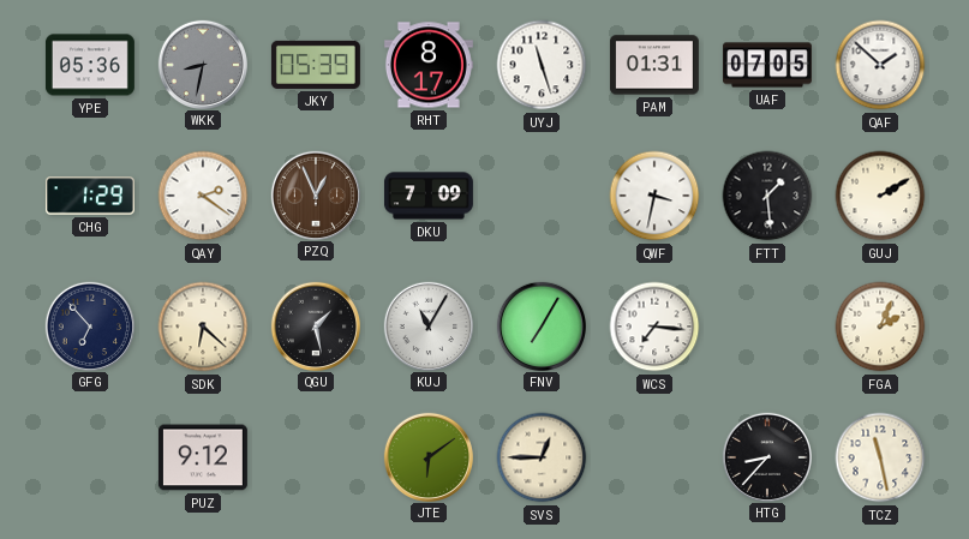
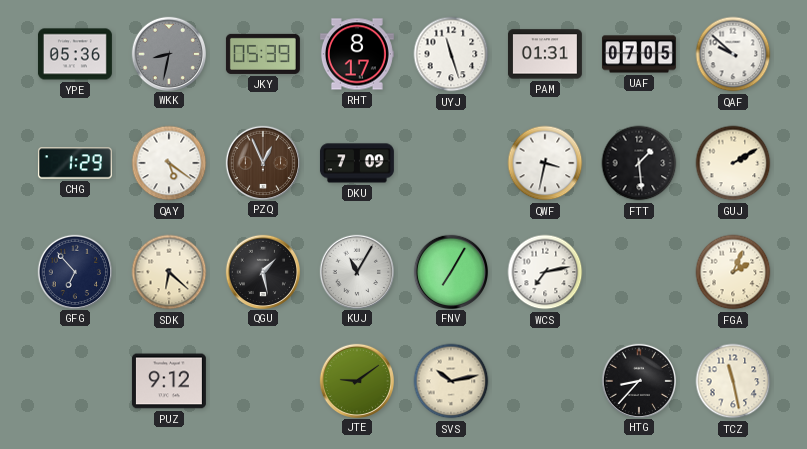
QAF: 1:52 -> 9:52
QAY: 2:21 -> 5:21
WCS: 7:16 -> 7:13
JTE: 6:09 -> 9:09
SVS: 12:45 -> 10:13
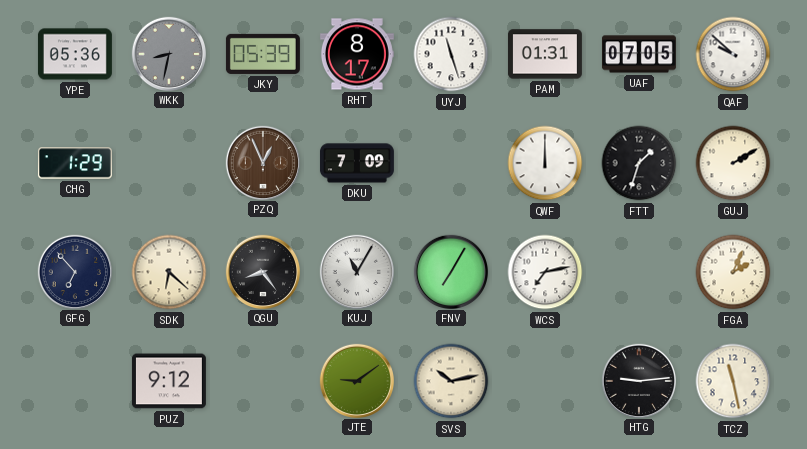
QAY: 5:21 -> none
QWF: 3:32 -> 12:00
FTT: 1:29 -> 1:33
QGU: 1:28 -> 8:24
HTG: 8:37 -> 9:14
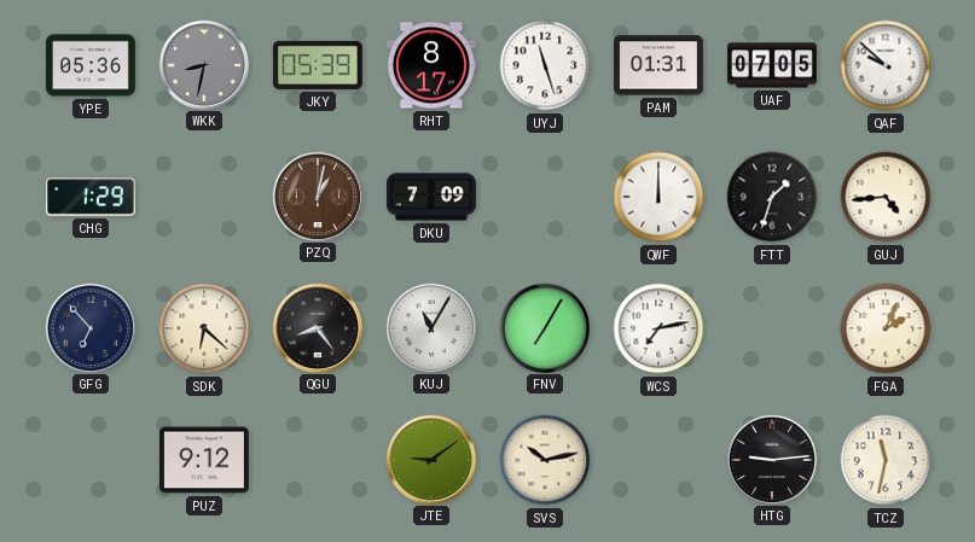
PZQ: 12:56 -> 1:02
GUJ: 2:10 -> 4:44
TCZ: 11:28 -> 11:32
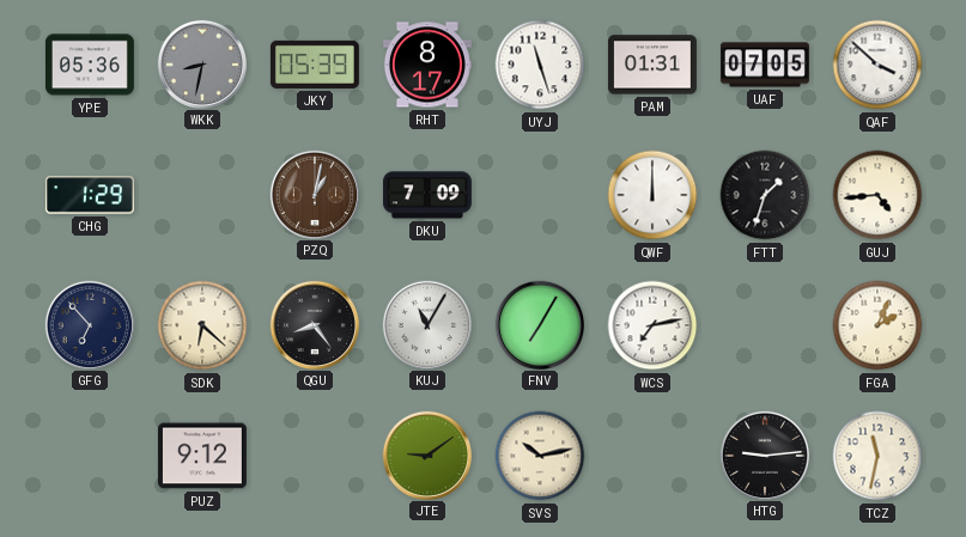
QAF: 9:52 -> 3:52
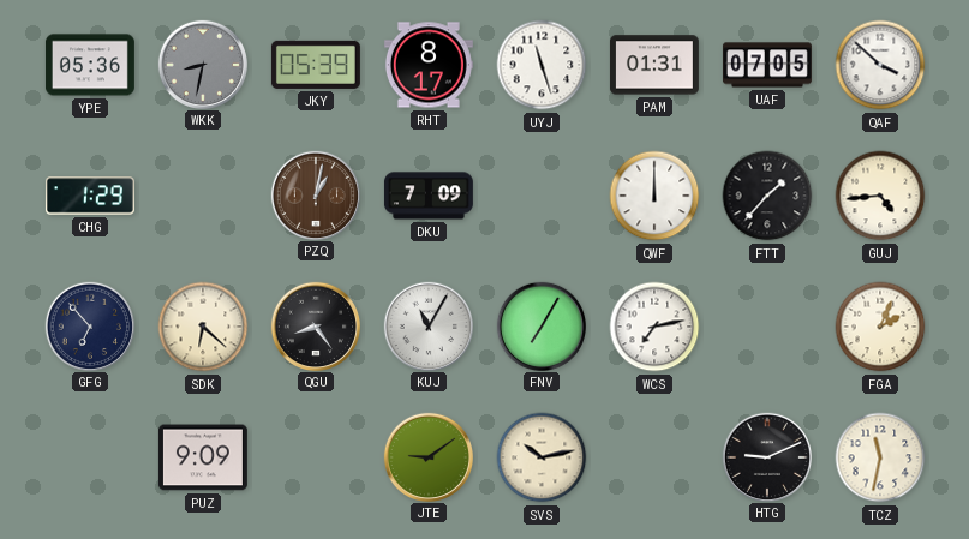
FTT: 1:33 -> 1:37
PUZ: 9:12 -> 9:09
HTG: 9:14 -> 9:11
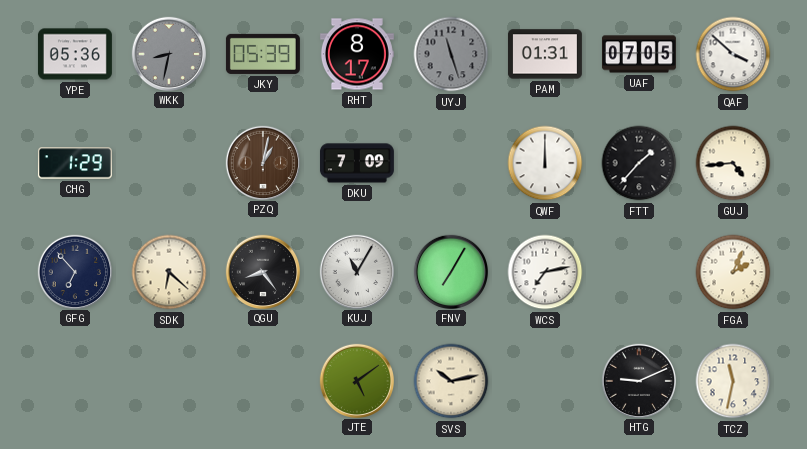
UYJ dial: white -> grey
PUZ: 9:09 -> none
JTE: 9:09 -> 5:09
